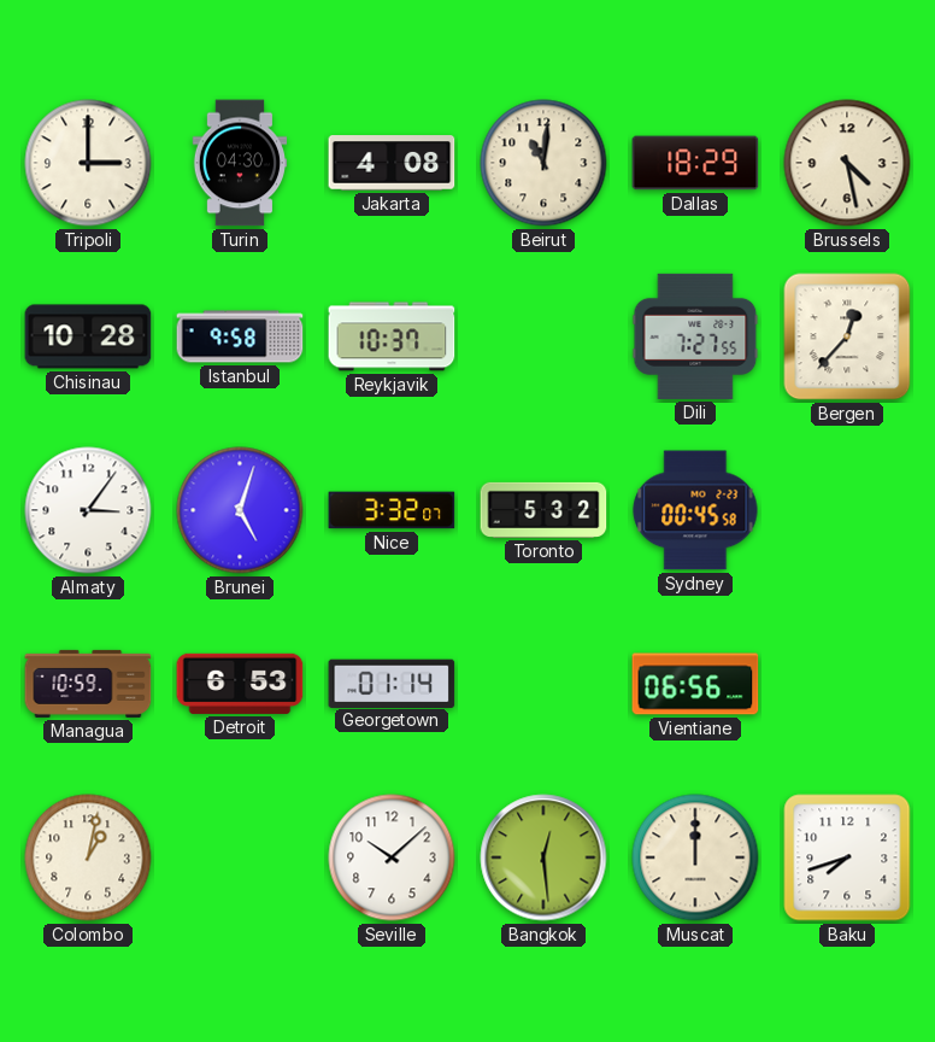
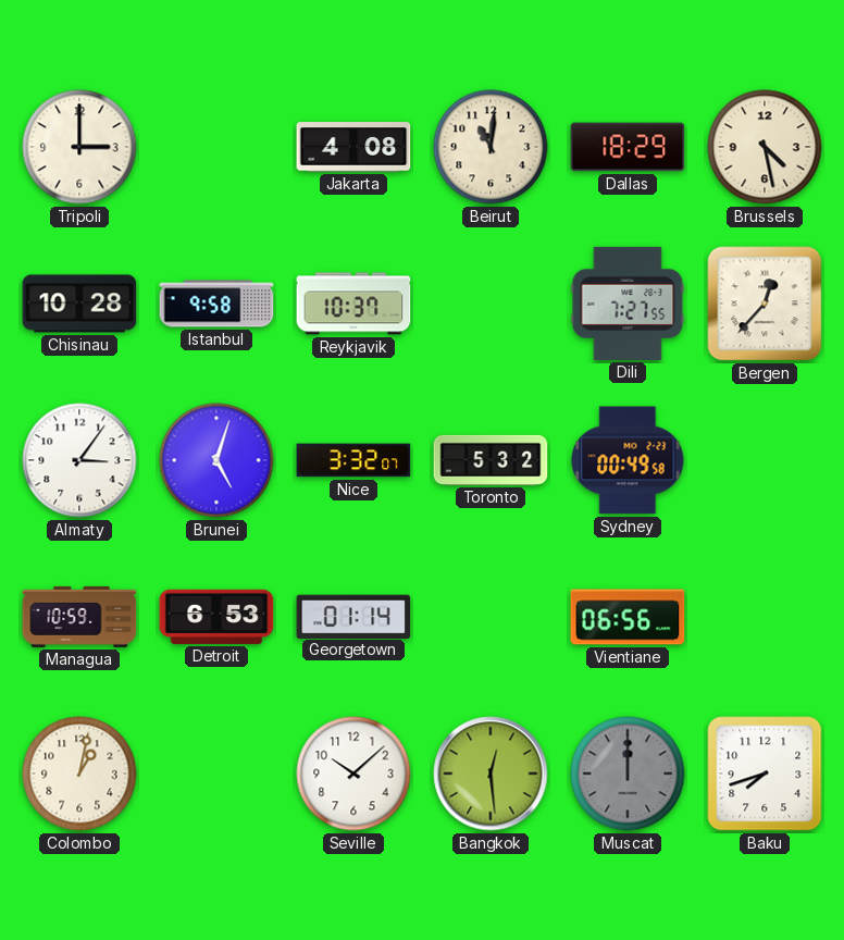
Turin: 04:30 -> none
Sydney: 00:45 -> 00:49
Muscat dial: cream -> grey
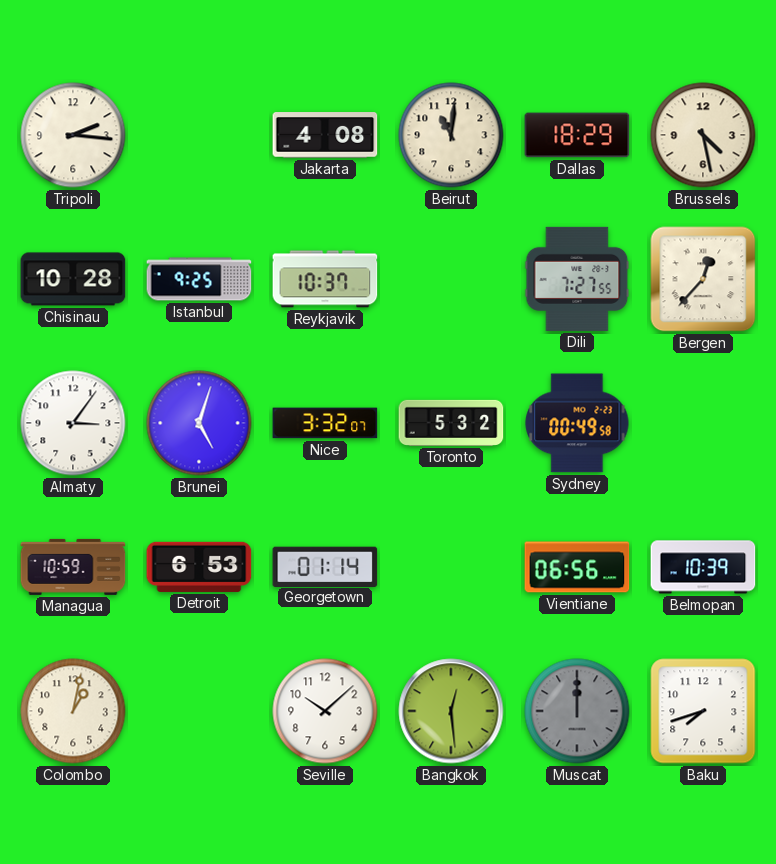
Tripoli: 3:00 -> 2:16
Istanbul: 9:58 -> 9:25
Belmopan: none -> 10:39
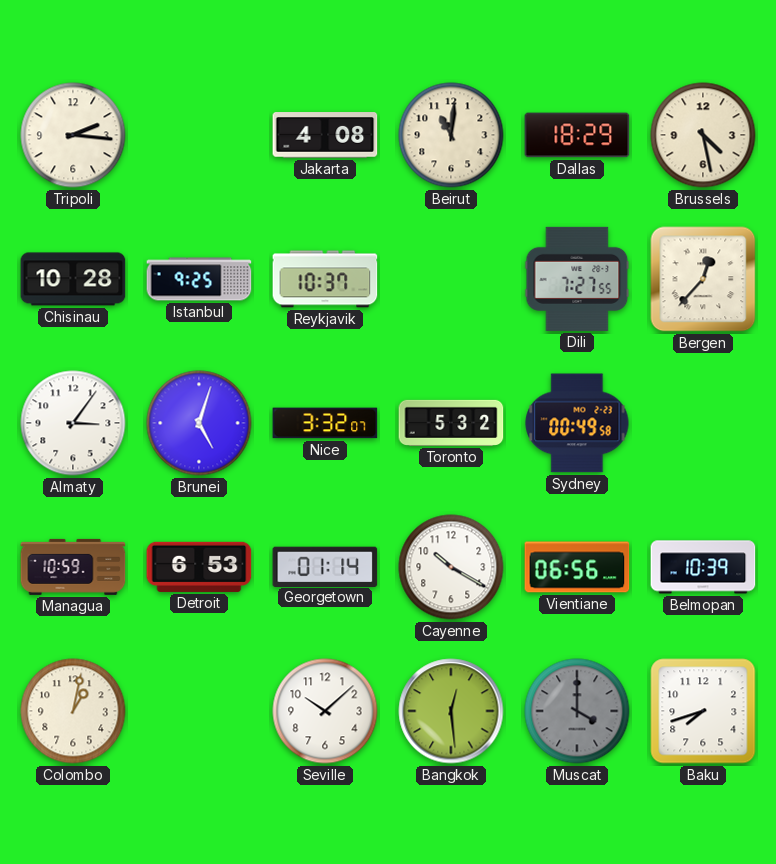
Cayenne: none -> 10:20
Muscat: 12:00 -> 4:00
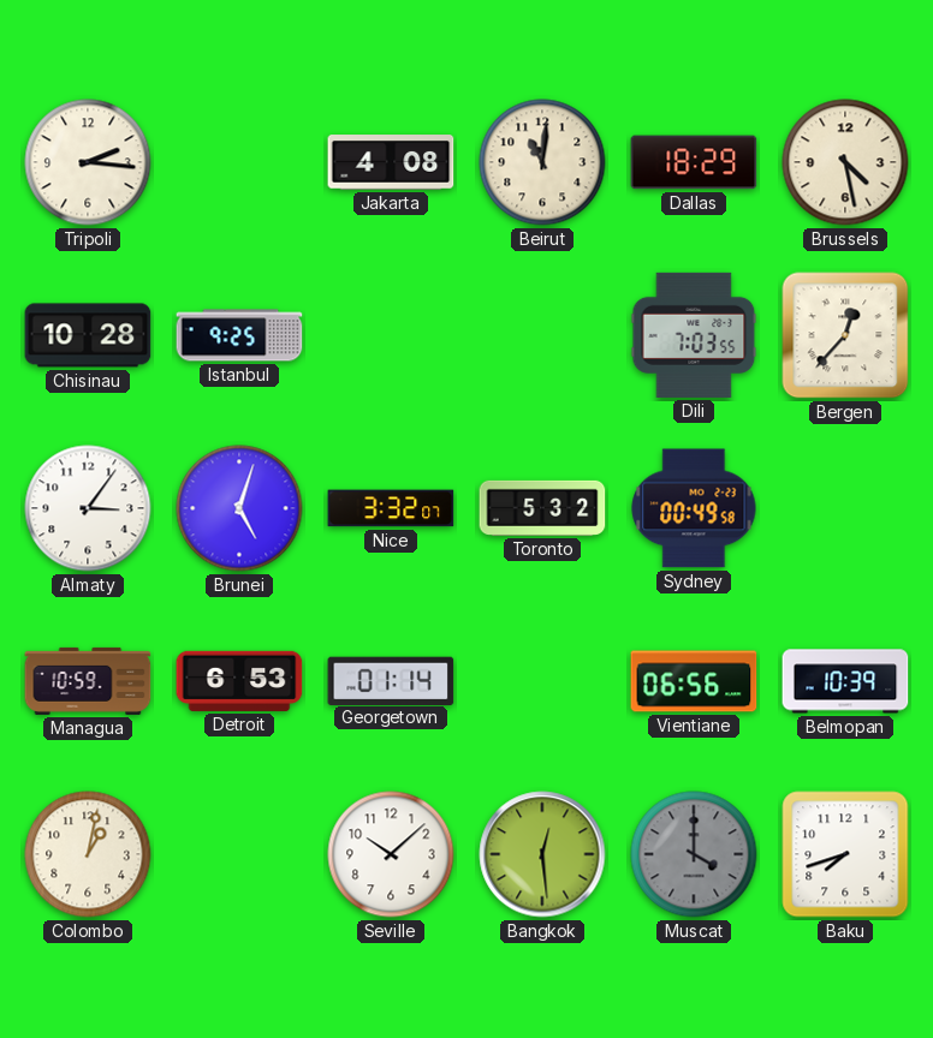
Reykjavik: 10:37 -> none
Dili: 7:27 -> 7:03
Cayenne: 10:20 -> none
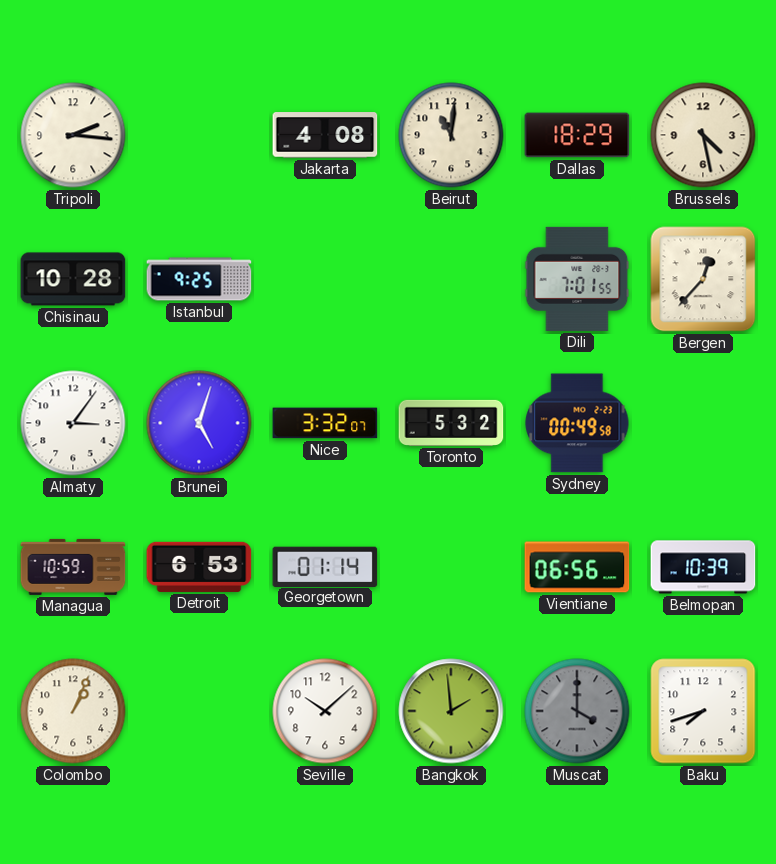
Dili: 7:03 -> 7:01
Colombo: 1:02 -> 1:04
Bangkok: 12:29 -> 1:59
